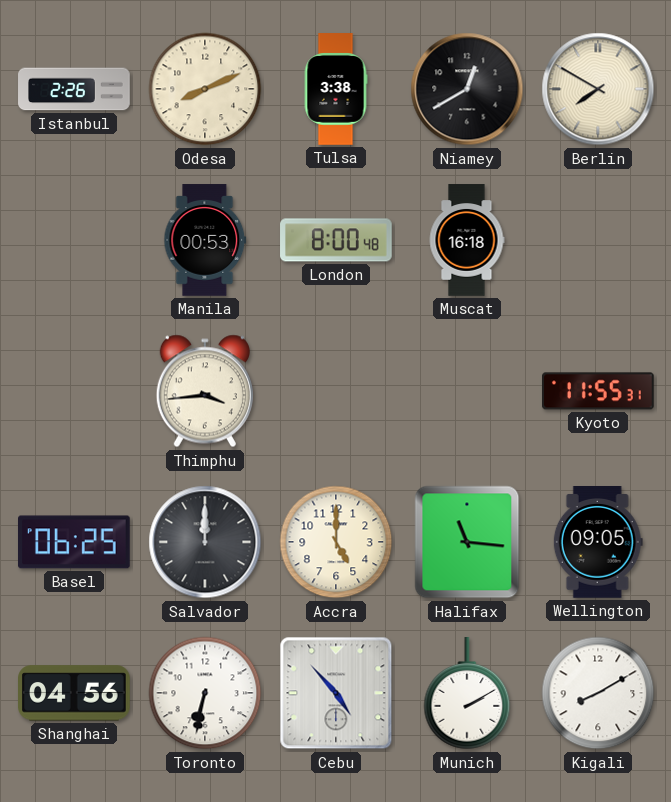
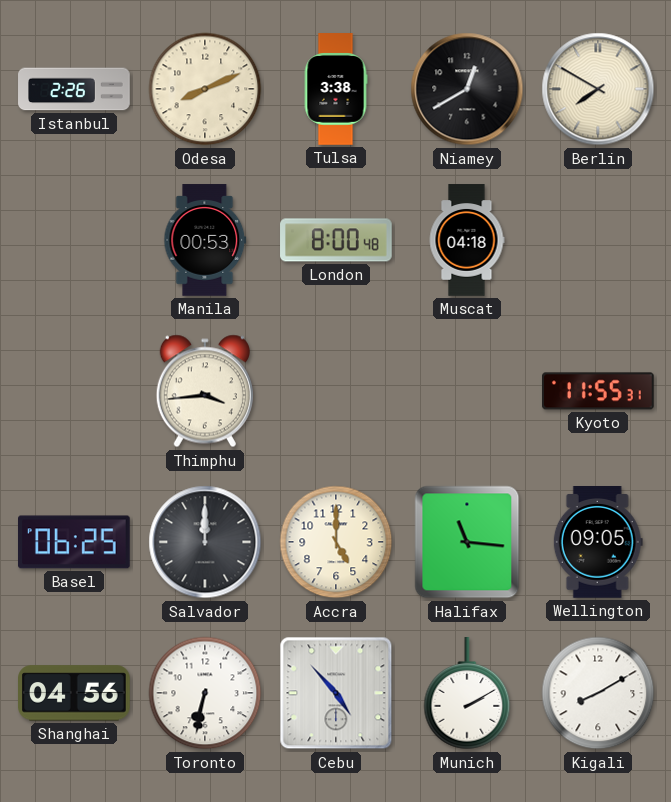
Muscat: 16:18 -> 04:18
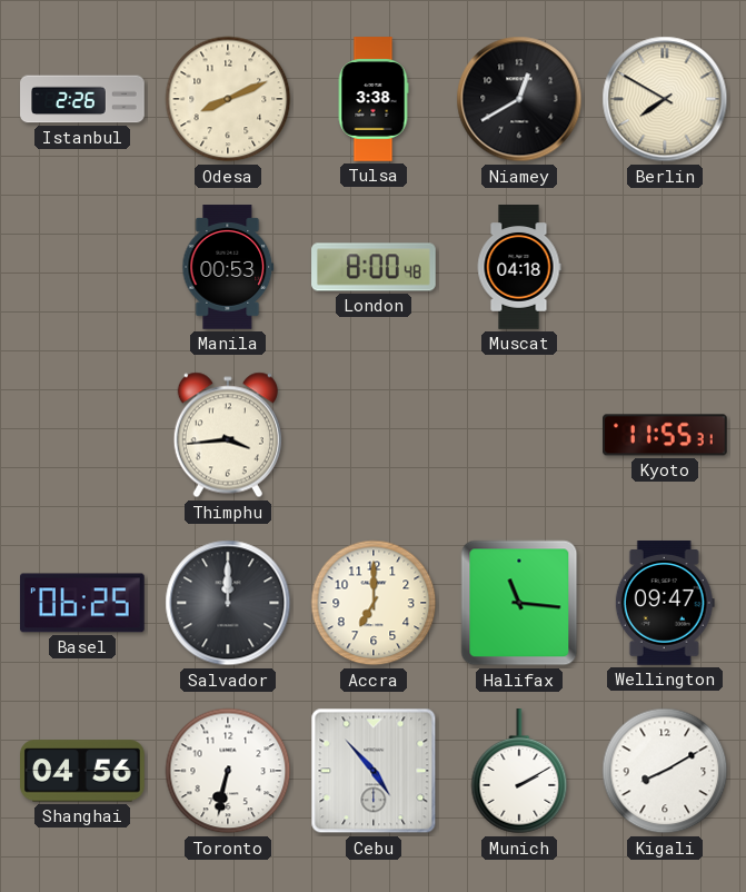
Accra: 5:00 -> 7:00
Wellington: 09:05 -> 09:47
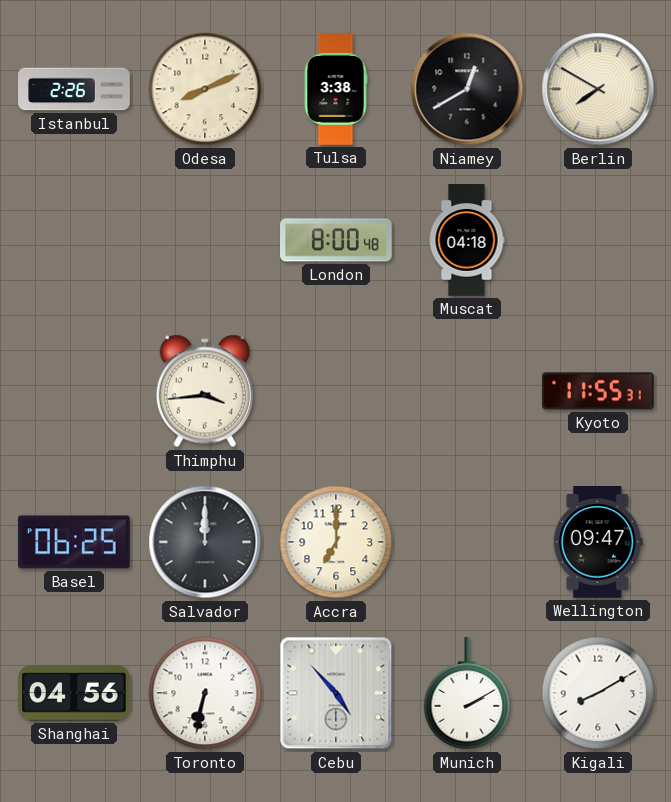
Manila: 00:53 -> none
Halifax: 11:16 -> none
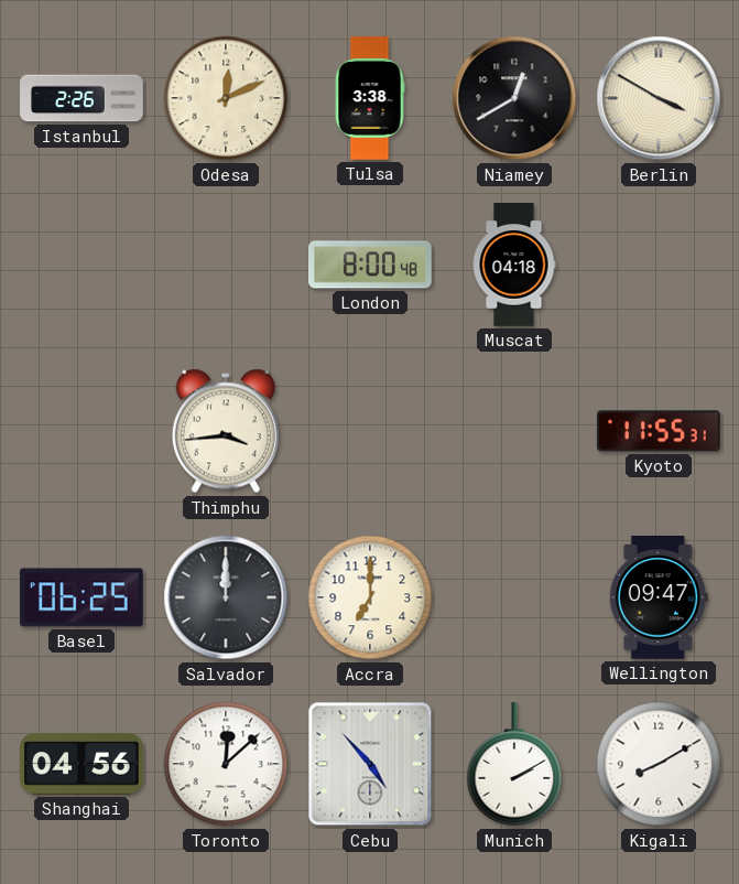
Odesa: 8:11 -> 12:11
Berlin: 7:50 -> 3:50
Toronto: 6:32 -> 12:08
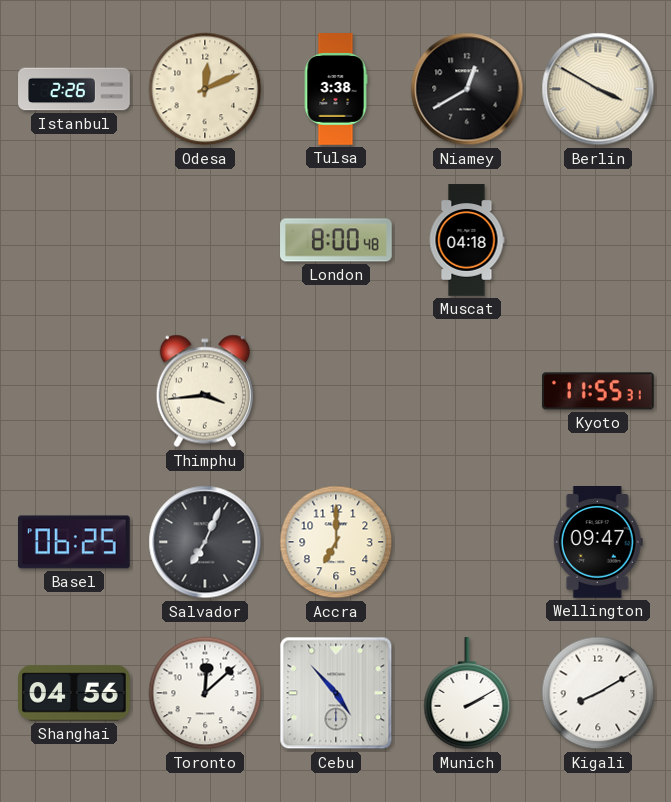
Salvador: 12:00 -> 7:04
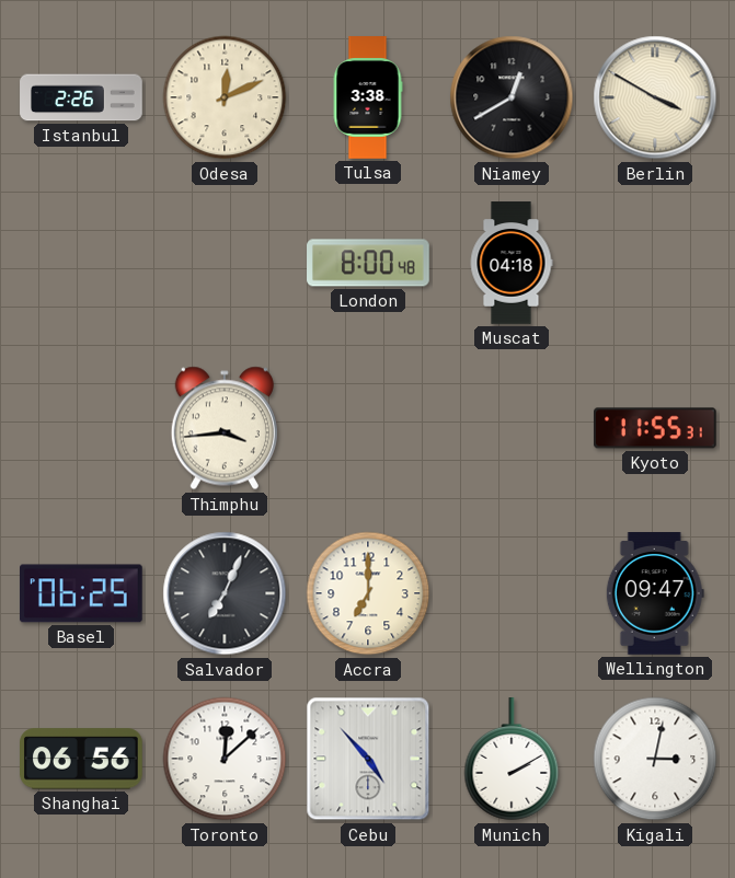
Shanghai: 04:56 -> 06:56
Kigali: 8:10 -> 3:02
